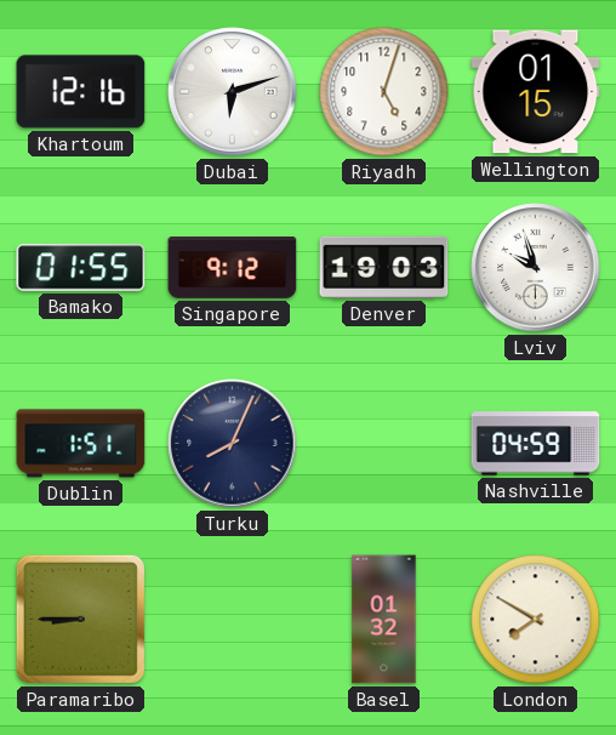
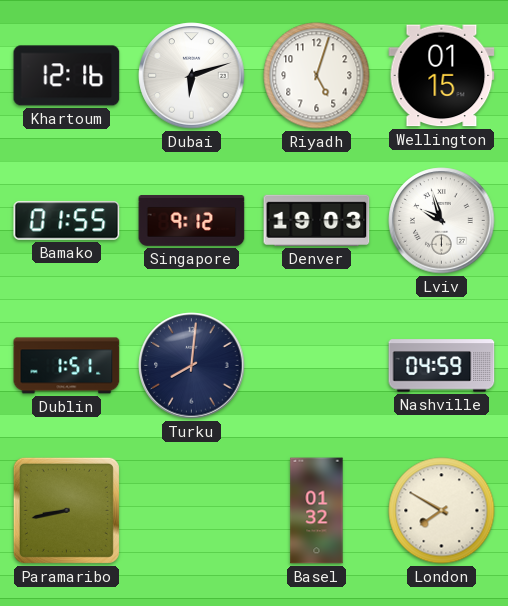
Turku: 8:04 -> 8:01
Paramaribo: 8:45 -> 8:43
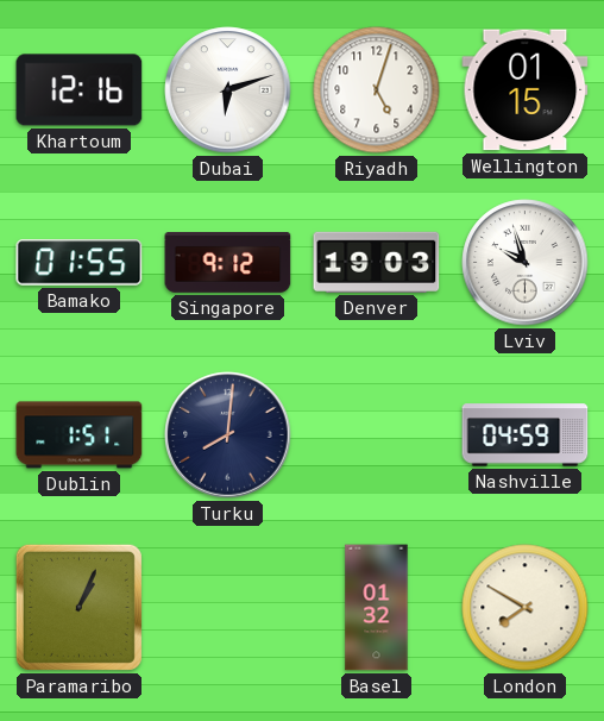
Paramaribo: 8:43 -> 1:04
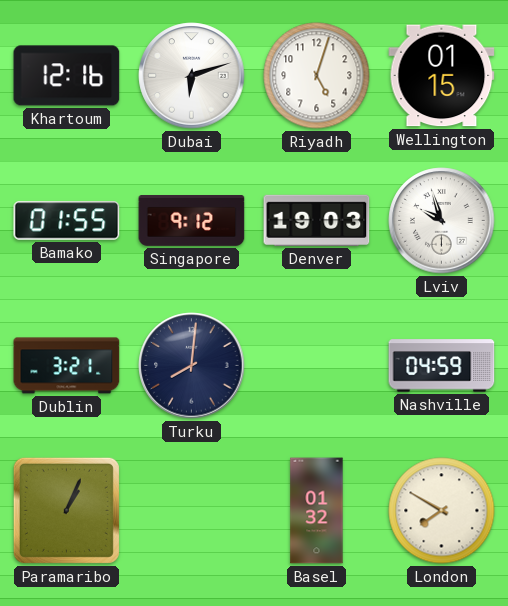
Dublin: 1:51 -> 3:21
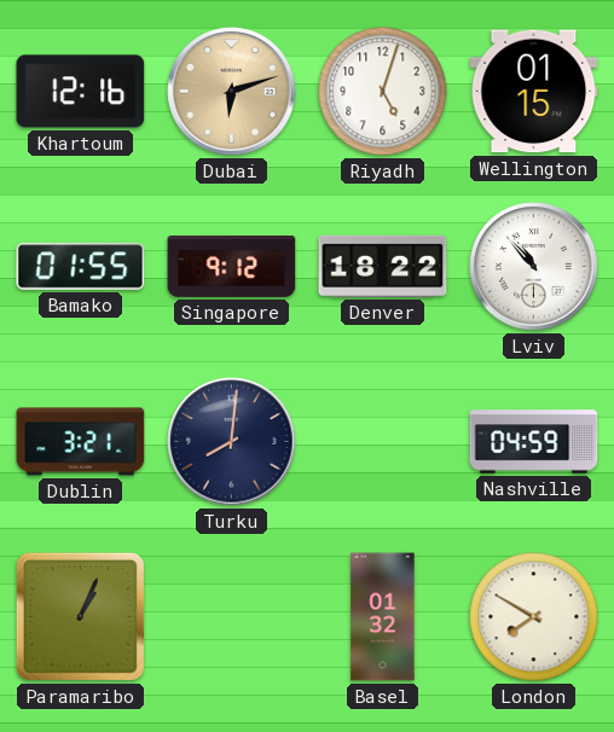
Dubai dial: white -> champagne
Denver: 19:03 -> 18:22
Lviv: 9:57 -> 10:53
